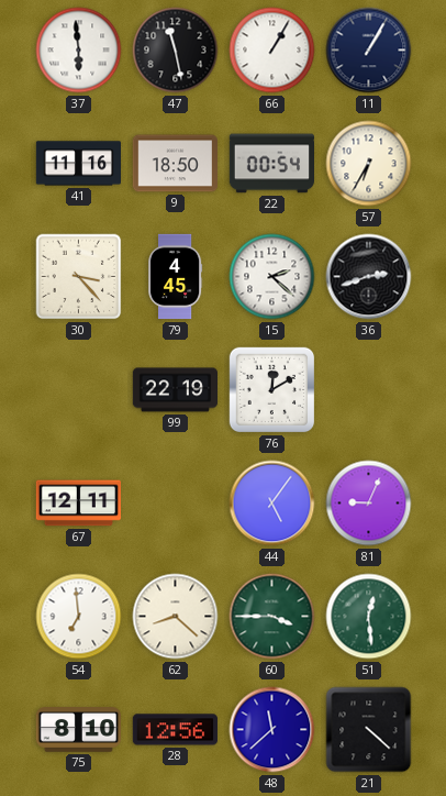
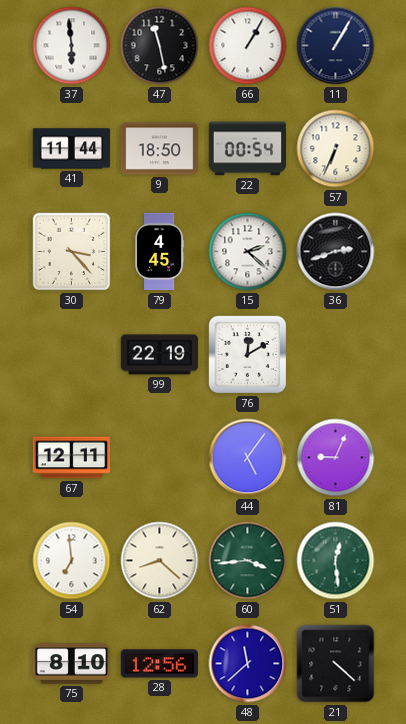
41: 11:16 -> 11:44
57: 6:35 -> 6:34
60: 3:45 -> 3:44
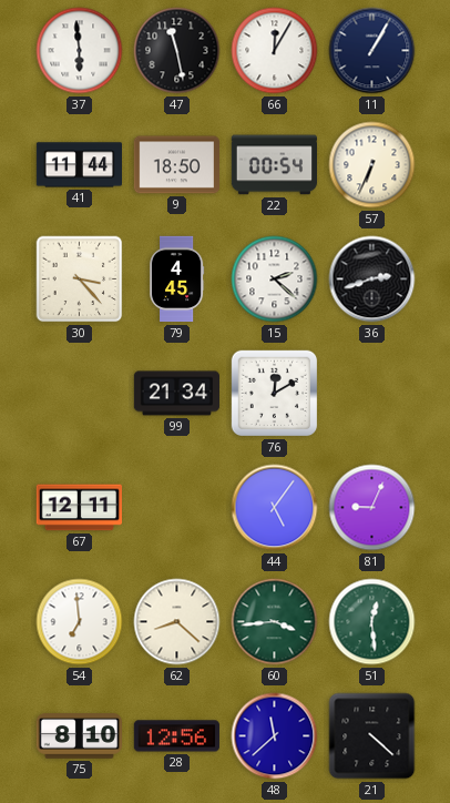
66: 1:05 -> 12:05
99: 22:19 -> 21:34
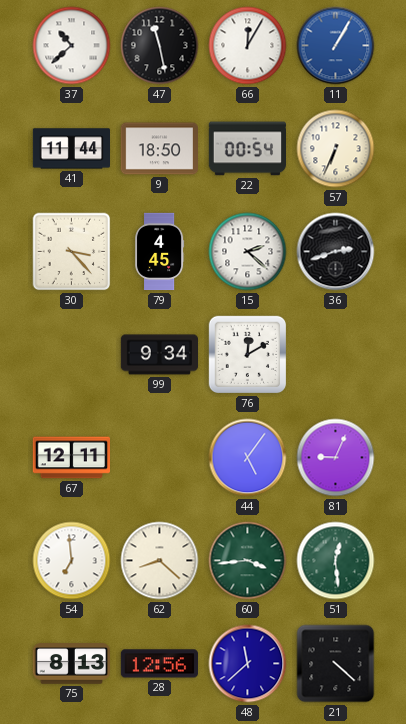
37: 5:59 -> 10:38
11 dial: navy -> blue
99: 21:34 -> 9:34
75: 8:10 -> 8:13
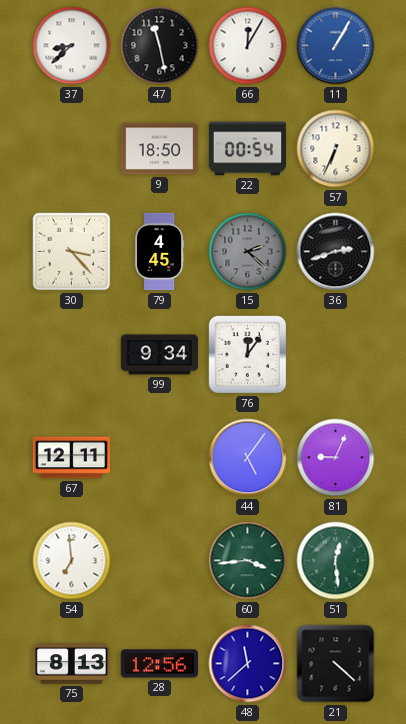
37: 10:38 -> 8:38
41: 11:44 -> none
15 dial: white -> grey
76: 12:10 -> 12:06
62: 8:22 -> none
